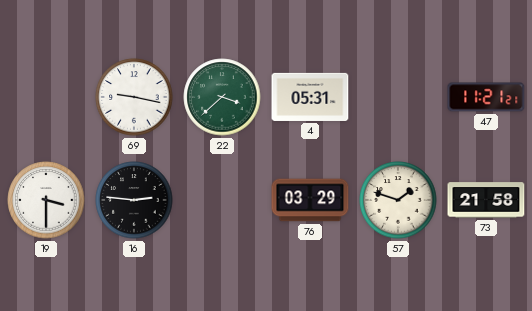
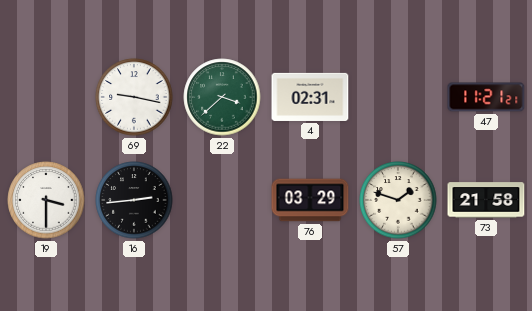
4: 05:31 -> 02:31
16: 2:46 -> 2:44
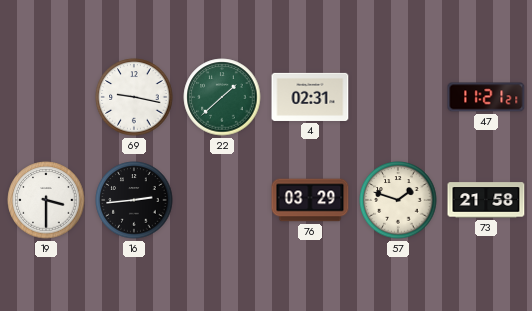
22: 3:38 -> 1:38
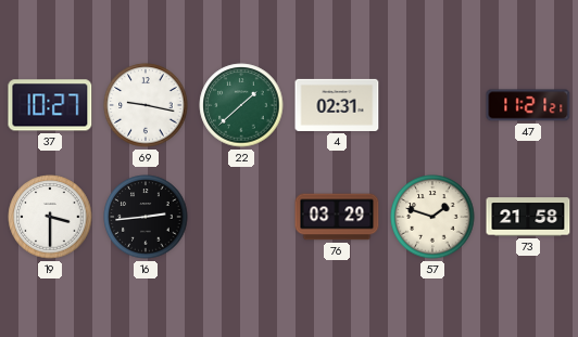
37: none -> 10:27
